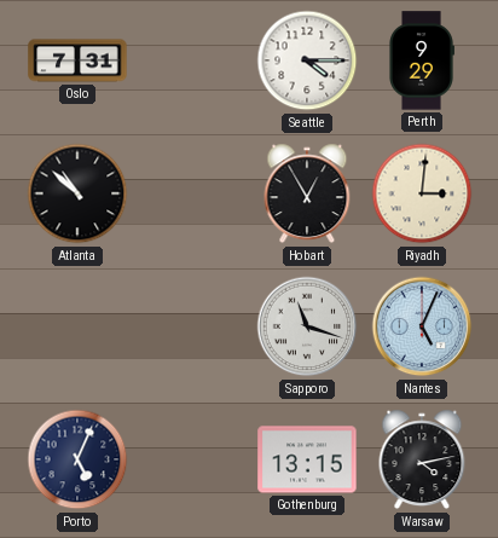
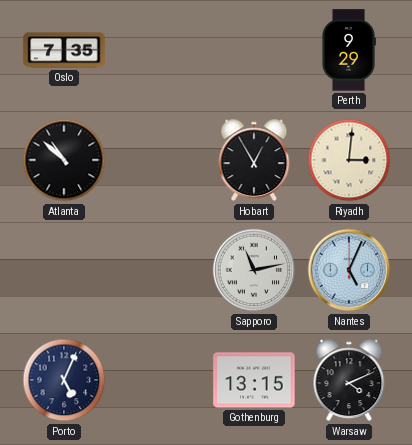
Oslo: 7:31 -> 7:35
Seattle: 4:15 -> none
Sapporo: 11:18 -> 11:13
Warsaw: 4:13 -> 4:11
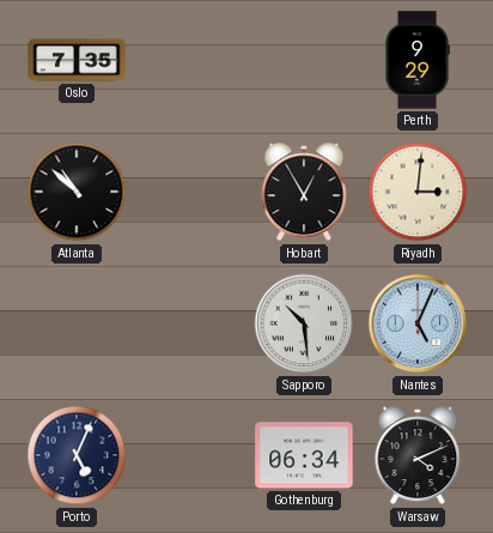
Sapporo: 11:13 -> 10:29
Gothenburg: 13:15 -> 06:34
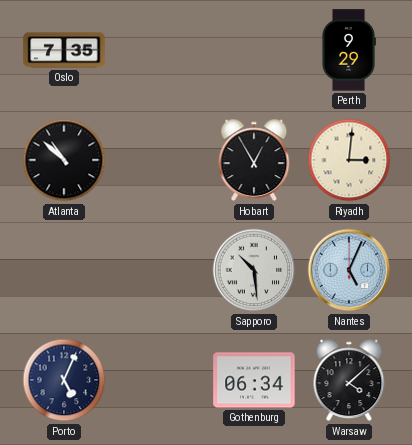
Warsaw: 4:11 -> 4:08
